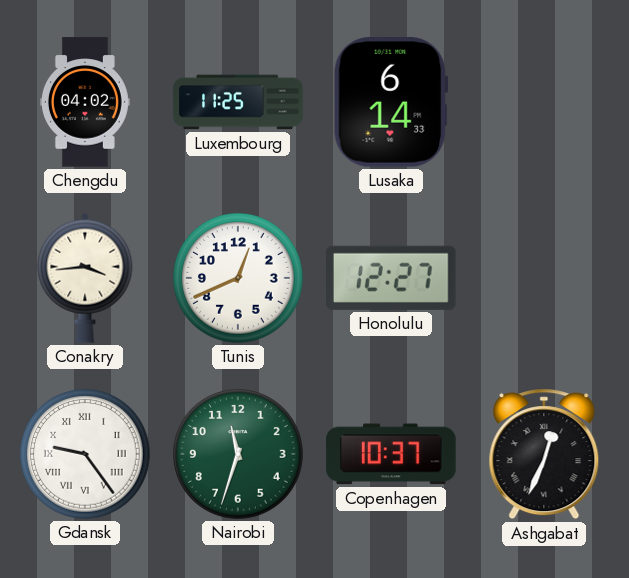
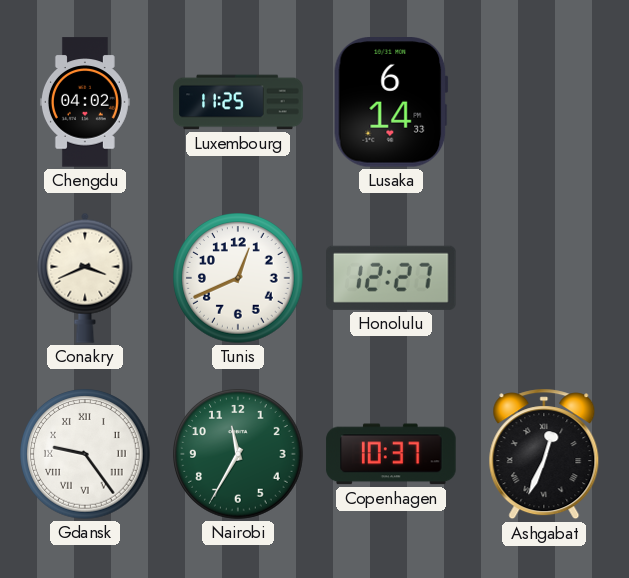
Conakry: 3:44 -> 3:41
Nairobi: 11:33 -> 11:35
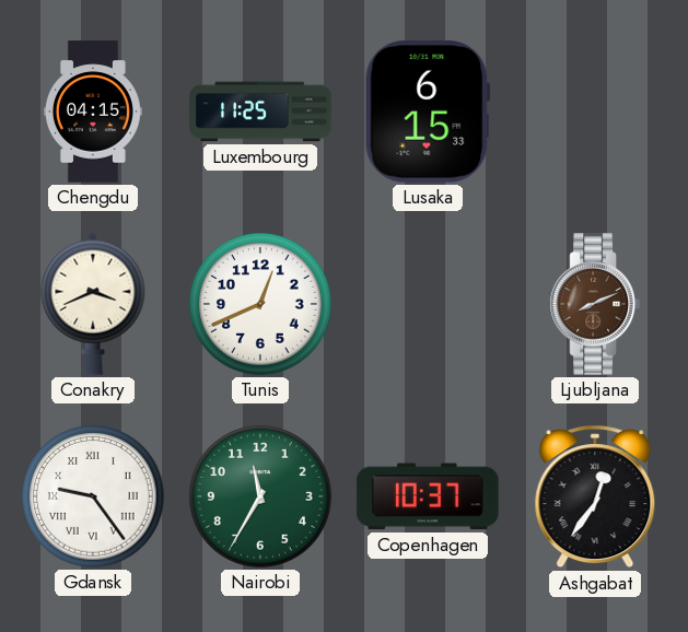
Chengdu: 04:02 -> 04:15
Lusaka: 6:14 -> 6:15
Honolulu: 12:27 -> none
Ljubljana: none -> 8:11
Ashgabat: 12:34 -> 12:36
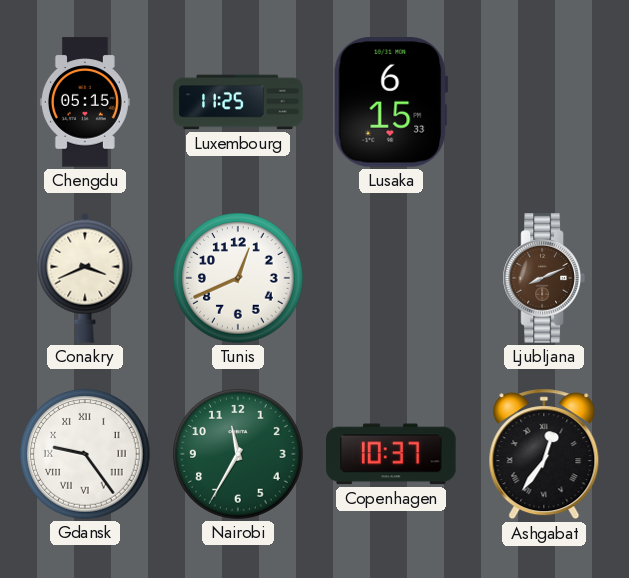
Chengdu: 04:15 -> 05:15
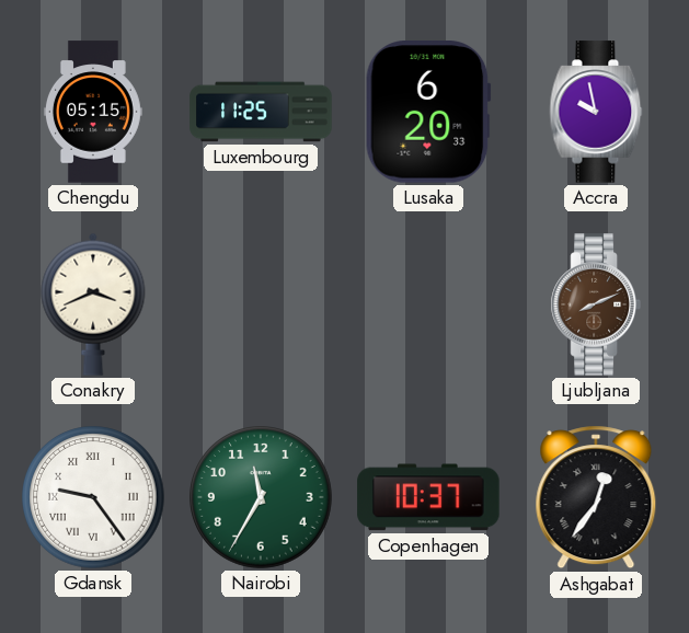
Lusaka: 6:15 -> 6:20
Accra: none -> 9:58
Tunis: 12:41 -> none
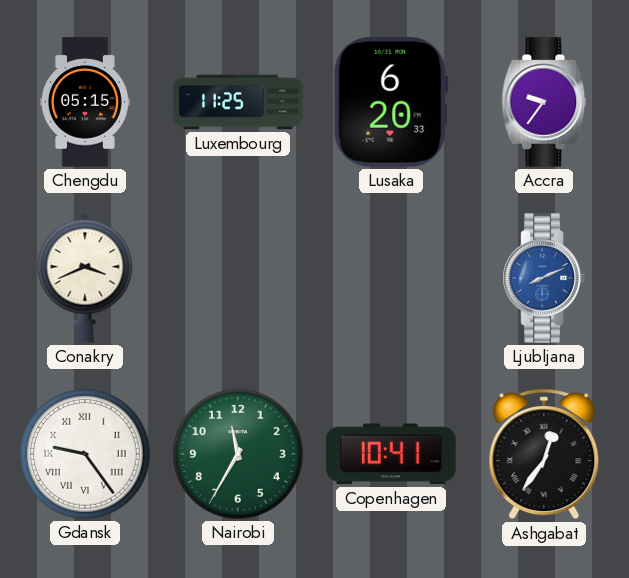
Accra: 9:58 -> 9:36
Ljubljana dial: brown -> blue
Copenhagen: 10:37 -> 10:41
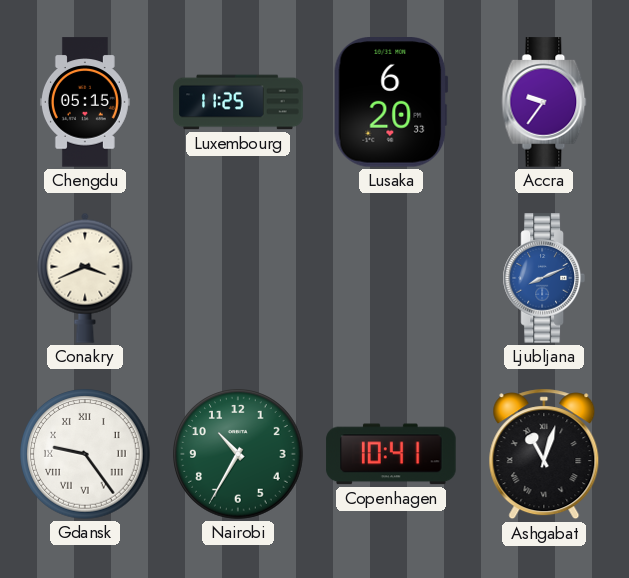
Nairobi: 11:35 -> 10:35
Ashgabat: 12:36 -> 11:03
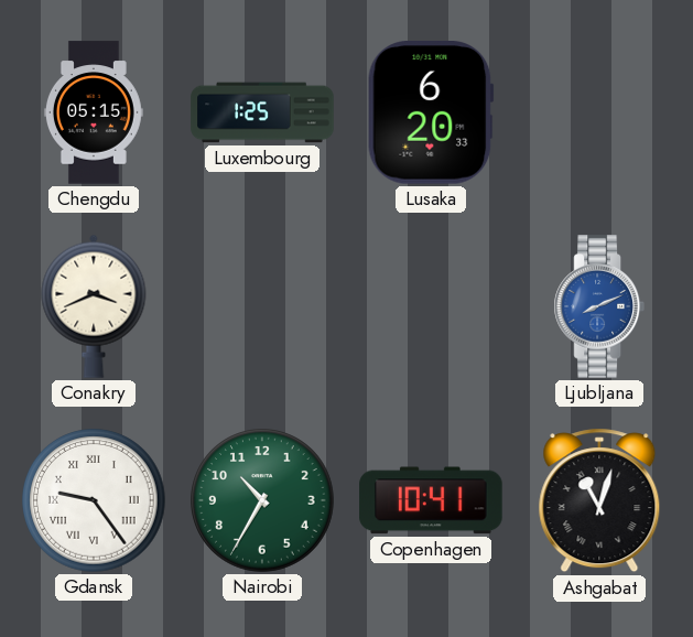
Luxembourg: 11:25 -> 1:25
Accra: 9:36 -> none
